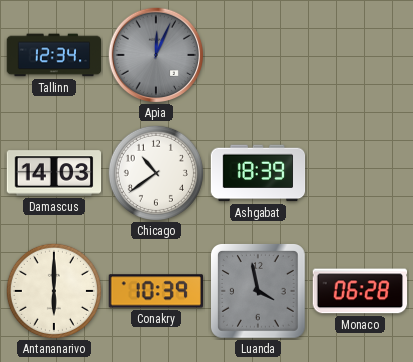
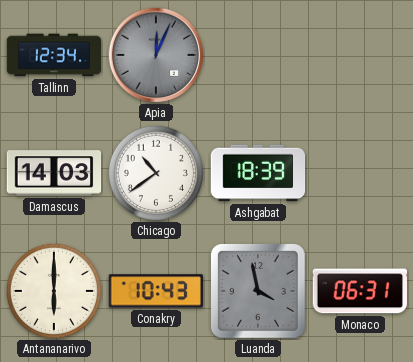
Conakry: 10:39 -> 10:43
Monaco: 06:28 -> 06:31
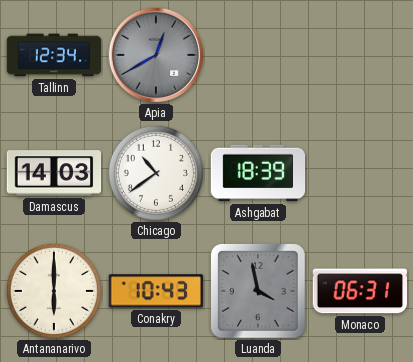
Apia: 12:04 -> 12:40
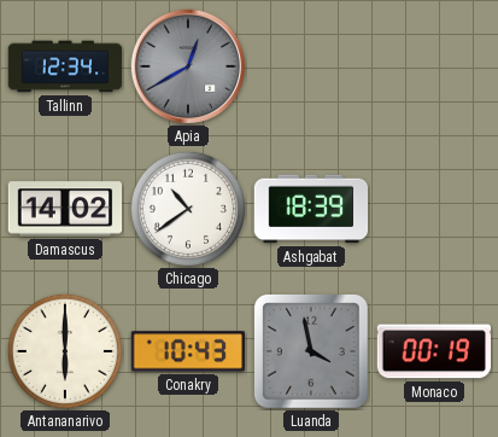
Damascus: 14:03 -> 14:02
Monaco: 06:31 -> 00:19
